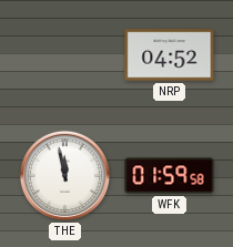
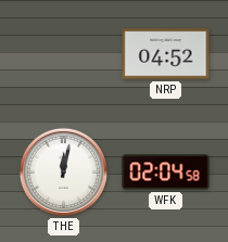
THE: 11:58 -> 12:02
WFK: 01:59 -> 02:04
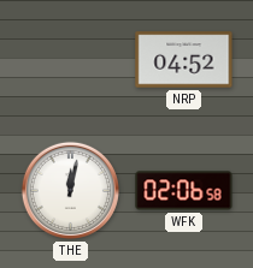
WFK: 02:04 -> 02:06
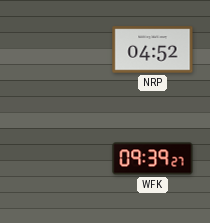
THE: 12:02 -> none
WFK: 02:06 -> 09:39
